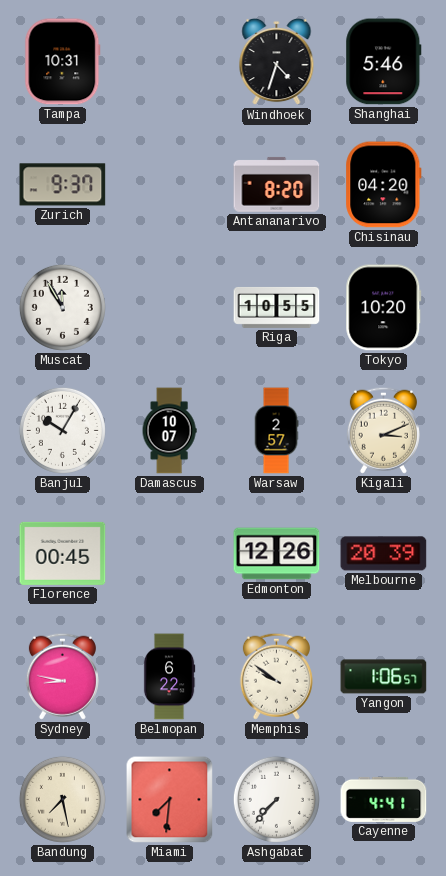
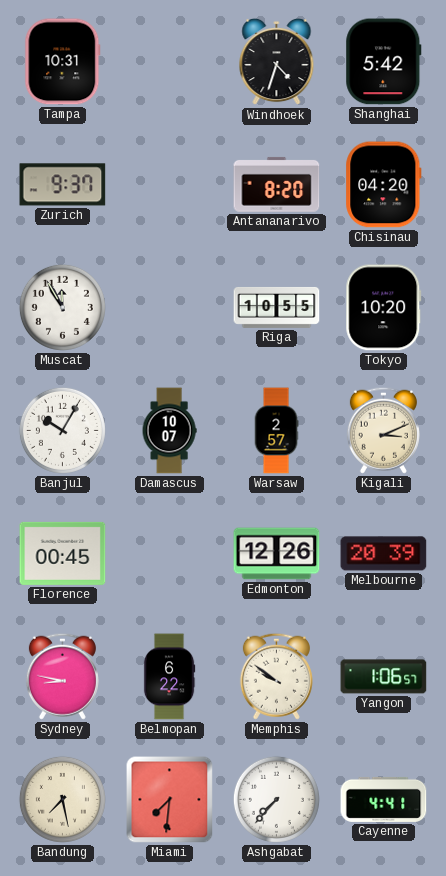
Shanghai: 5:46 -> 5:42
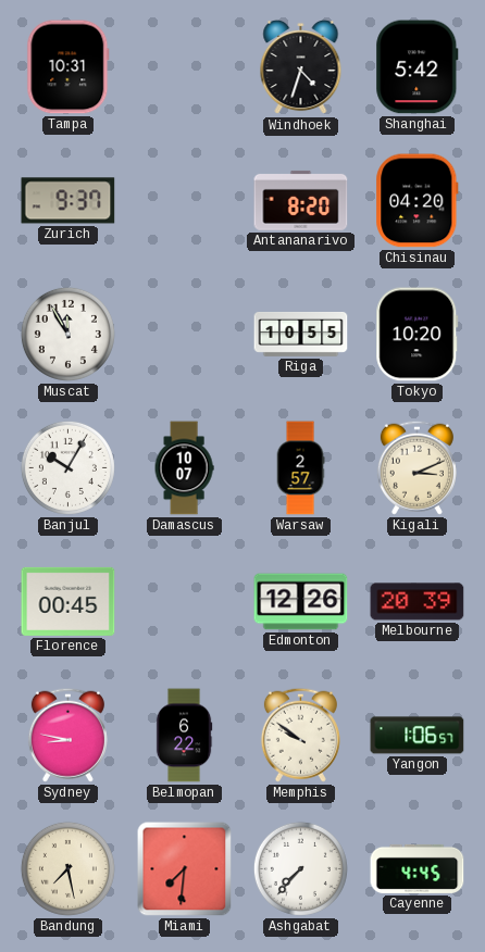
Cayenne: 4:41 -> 4:45
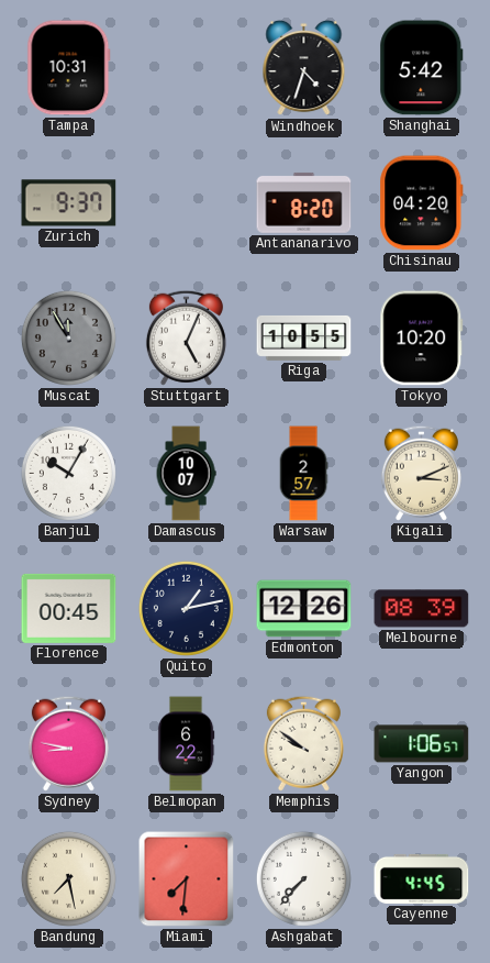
Muscat dial: white -> grey
Stuttgart: none -> 5:04
Quito: none -> 1:13
Melbourne: 20:39 -> 08:39
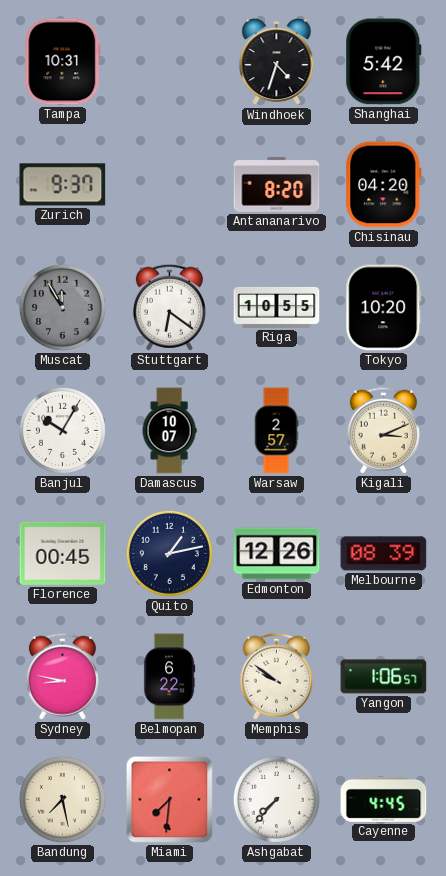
Stuttgart: 5:04 -> 6:21
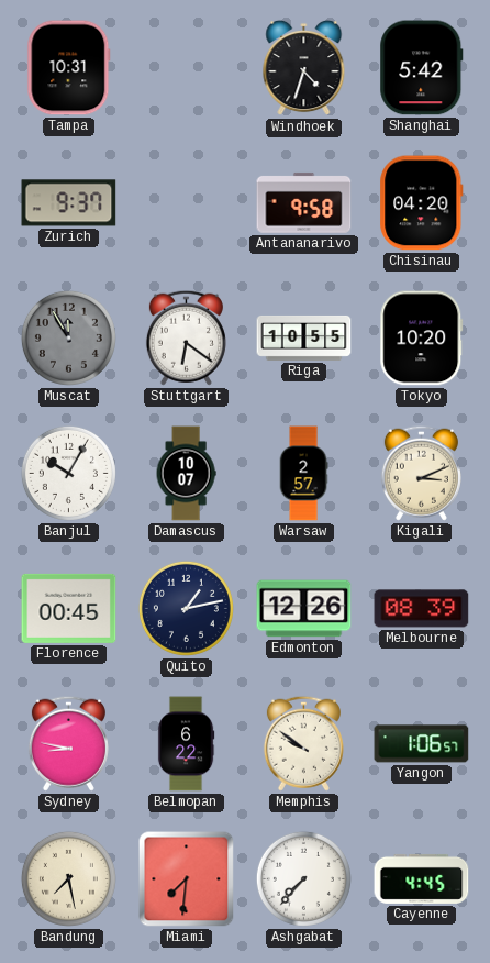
Antananarivo: 8:20 -> 9:58
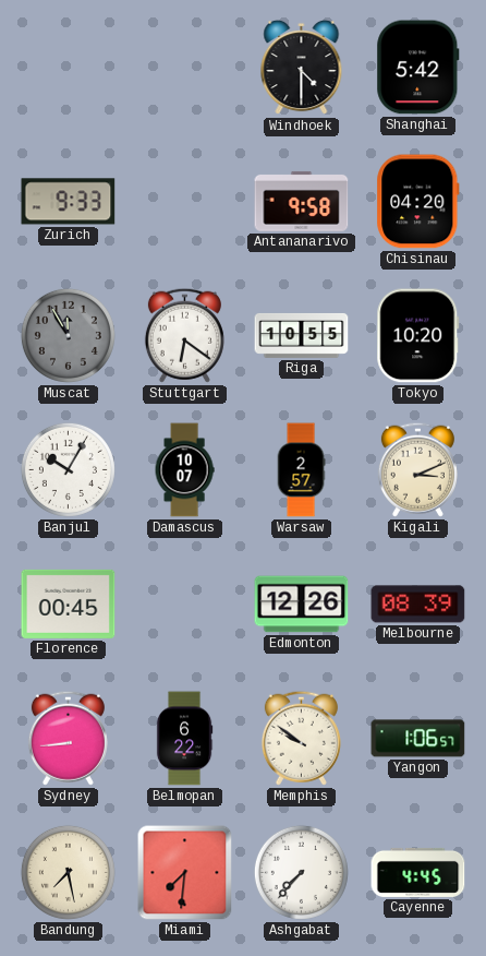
Tampa: 10:31 -> none
Windhoek: 4:33 -> 4:30
Zurich: 9:37 -> 9:33
Quito: 1:13 -> none
Sydney: 8:47 -> 8:44
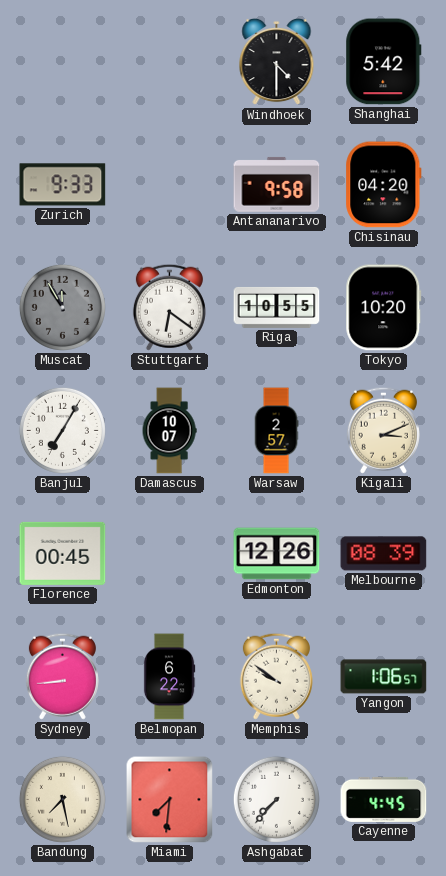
Banjul: 10:05 -> 7:05
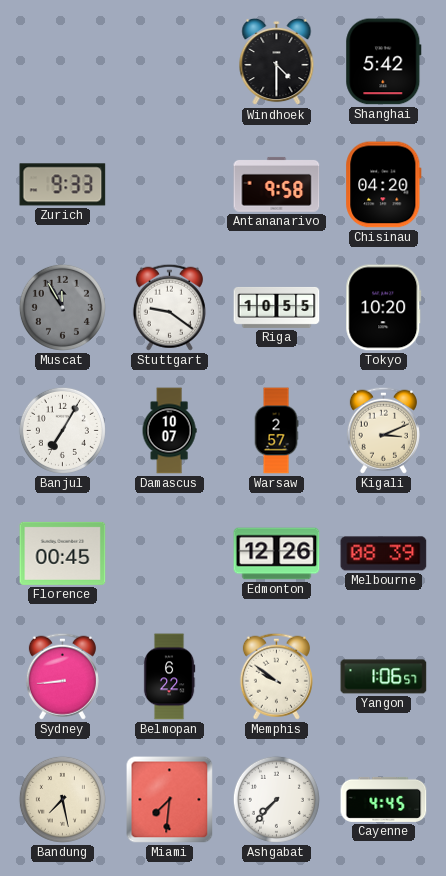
Stuttgart: 6:21 -> 9:21
